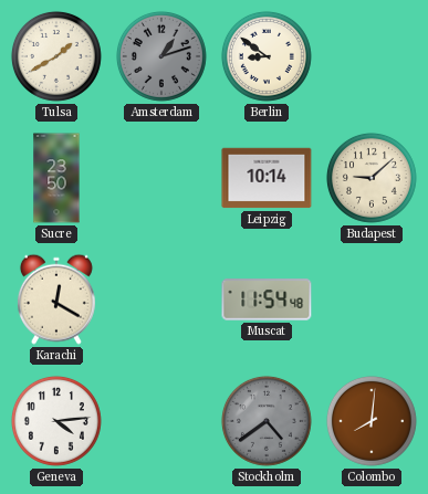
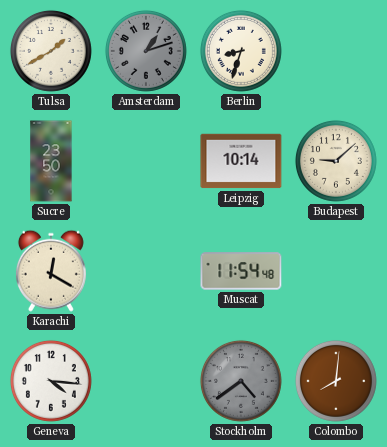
Berlin: 8:51 -> 8:33
Geneva: 4:14 -> 4:16
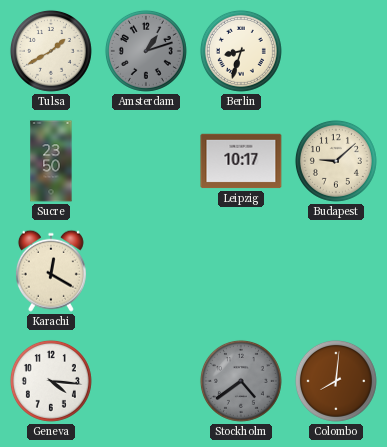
Leipzig: 10:14 -> 10:17
Muscat: 11:54 -> none
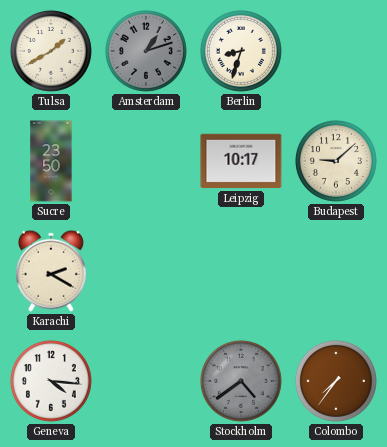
Karachi: 12:20 -> 2:20
Colombo: 8:01 -> 7:36
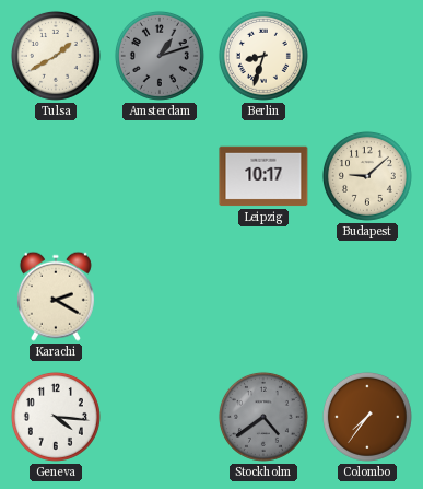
Sucre: 23:50 -> none
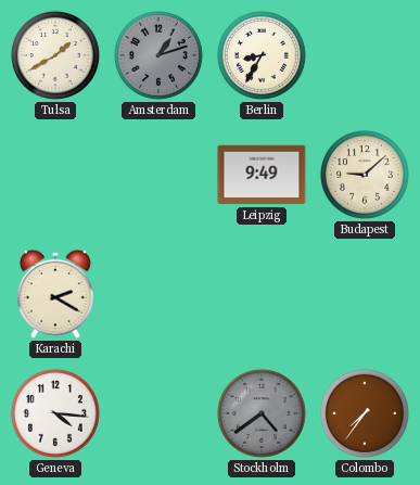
Berlin: 8:33 -> 8:35
Leipzig: 10:17 -> 9:49
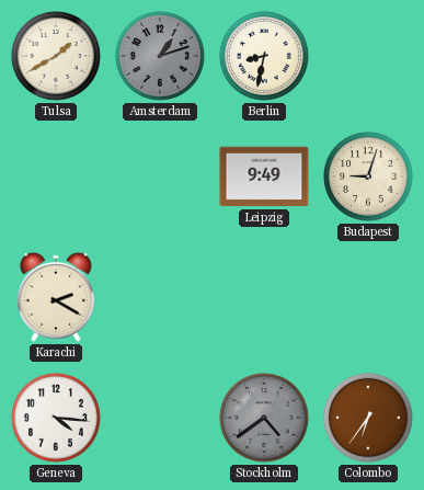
Berlin: 8:35 -> 8:32
Budapest: 9:08 -> 9:03
Colombo: 7:36 -> 6:36
